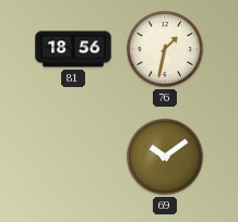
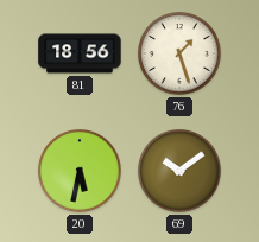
76: 1:32 -> 1:27
20: none -> 5:32
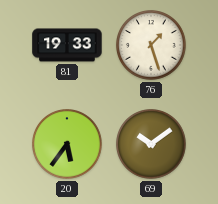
81: 18:56 -> 19:33
20: 5:32 -> 5:36
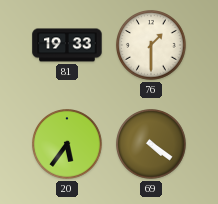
76: 1:27 -> 1:30
69: 10:09 -> 4:21
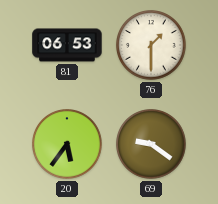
81: 19:33 -> 06:53
69: 4:21 -> 9:21
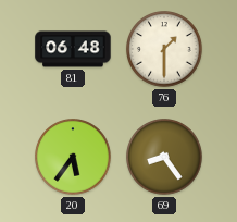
81: 06:53 -> 06:48
69: 9:21 -> 8:24
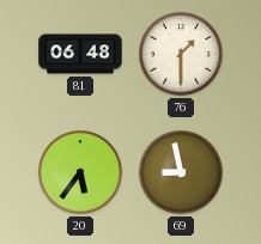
69: 8:24 -> 8:58
